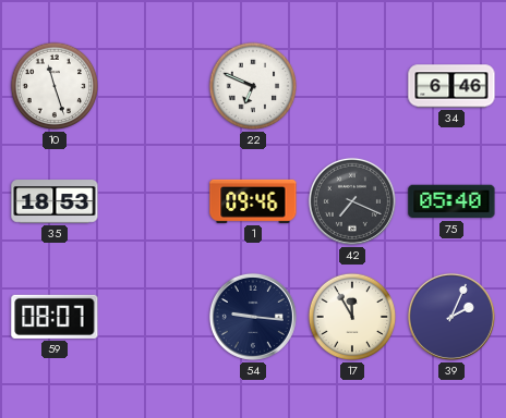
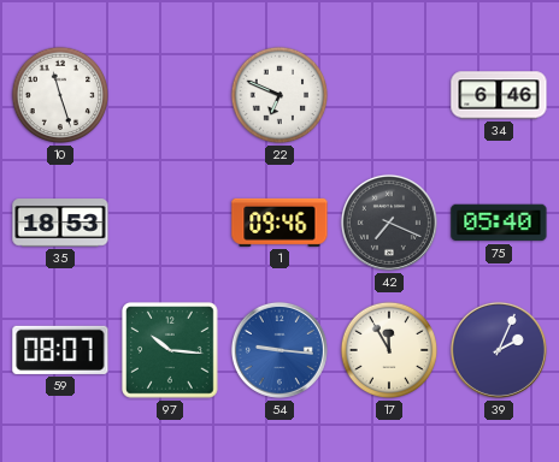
97: none -> 10:16
54 dial: navy -> blue
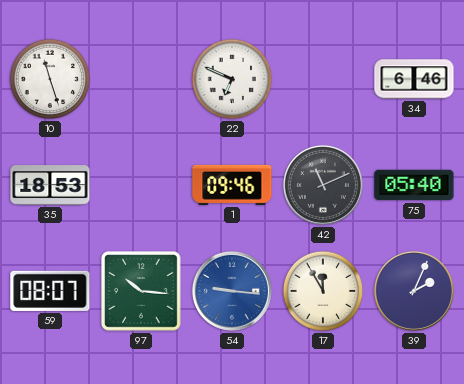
42: 7:19 -> 11:11
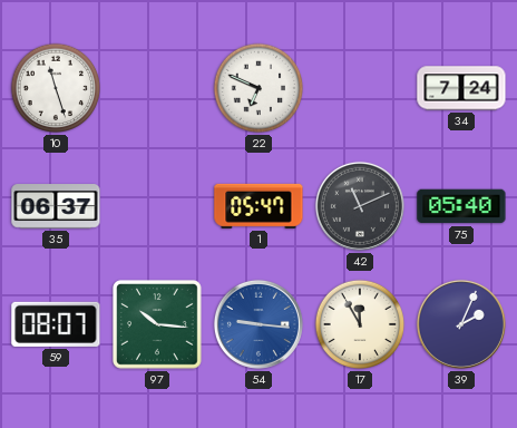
34: 6:46 -> 7:24
35: 18:53 -> 06:37
1: 09:46 -> 05:47
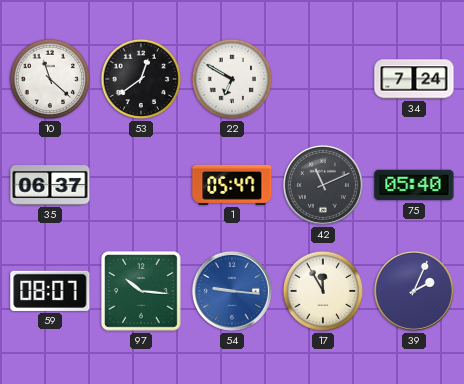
10: 11:27 -> 11:22
53: none -> 12:39
22: 6:49 -> 6:50
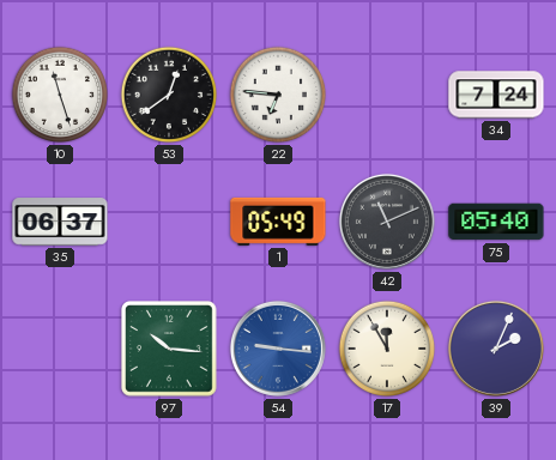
10: 11:22 -> 11:27
22: 6:50 -> 6:46
1: 05:47 -> 05:49
59: 08:07 -> none
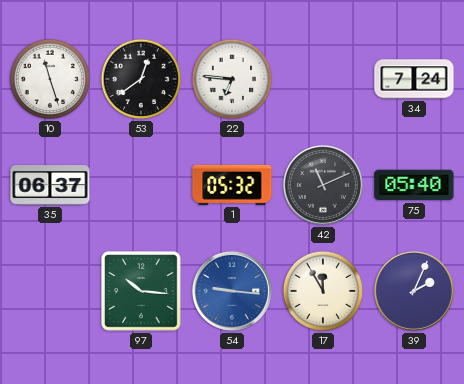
1: 05:49 -> 05:32
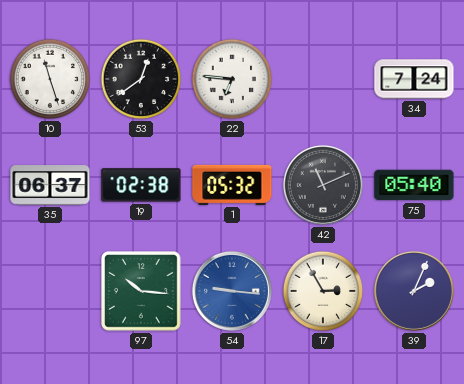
19: none -> 02:38
17: 11:55 -> 2:55
